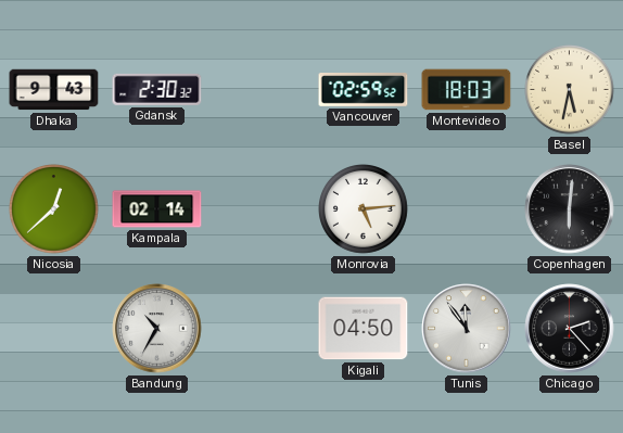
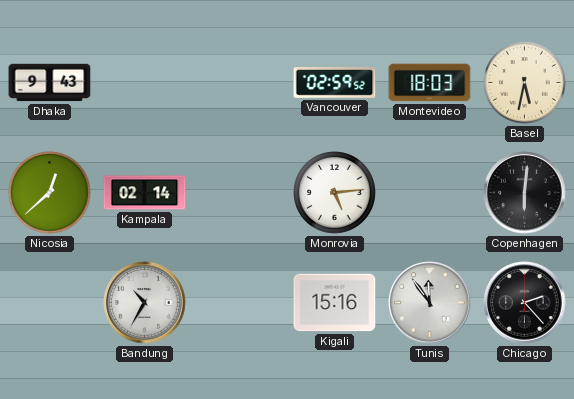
Gdansk: 2:30 -> none
Kigali: 04:50 -> 15:16
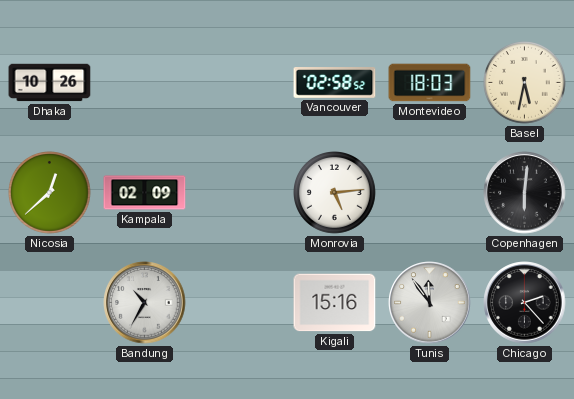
Dhaka: 9:43 -> 10:26
Vancouver: 02:59 -> 02:58
Kampala: 02:14 -> 02:09
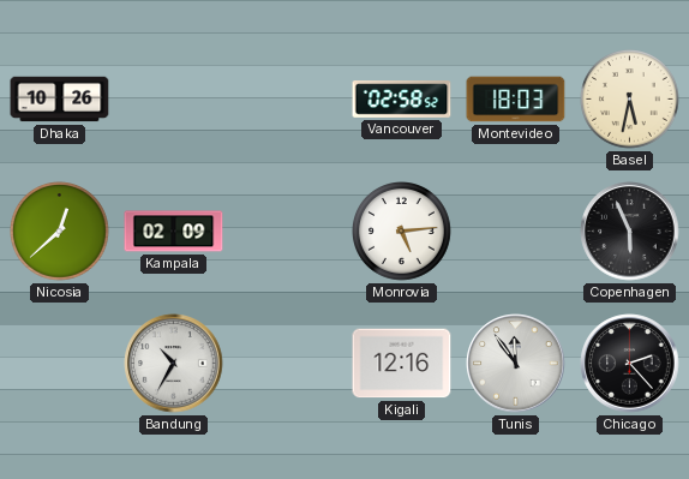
Copenhagen: 6:01 -> 5:56
Kigali: 15:16 -> 12:16
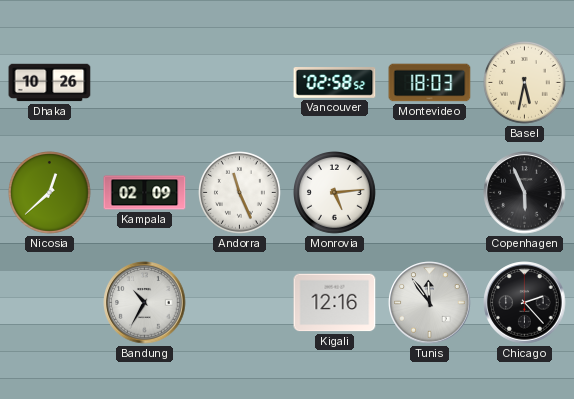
Andorra: none -> 11:26
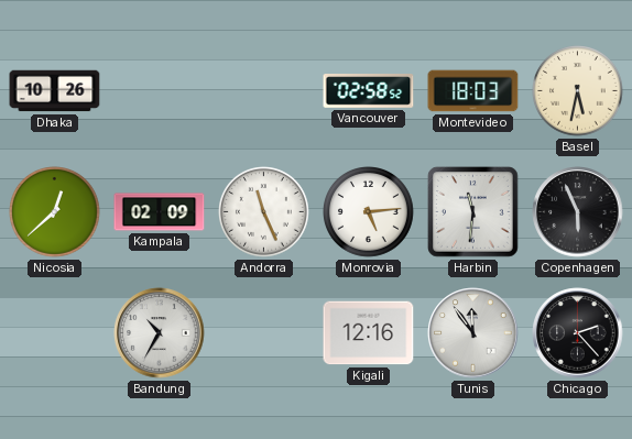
Harbin: none -> 11:31
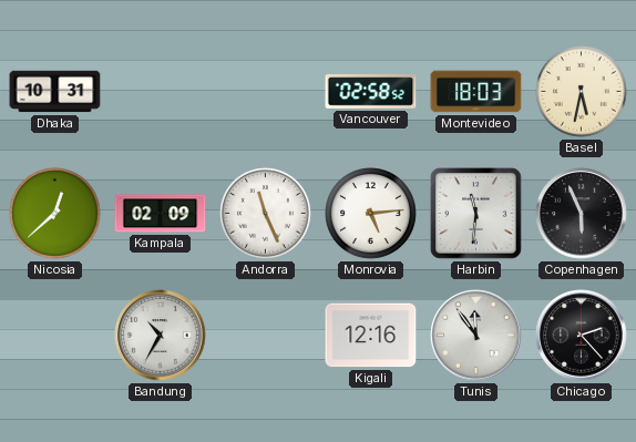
Dhaka: 10:26 -> 10:31
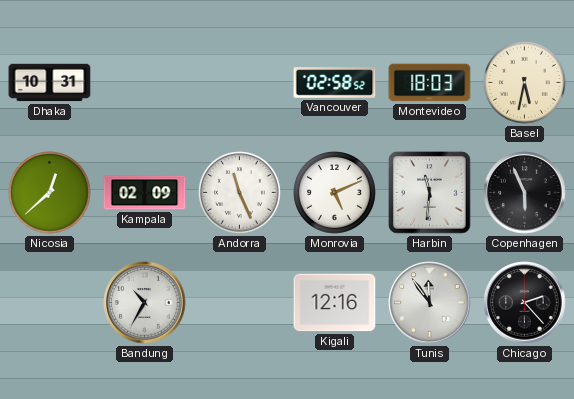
Monrovia: 5:14 -> 5:11
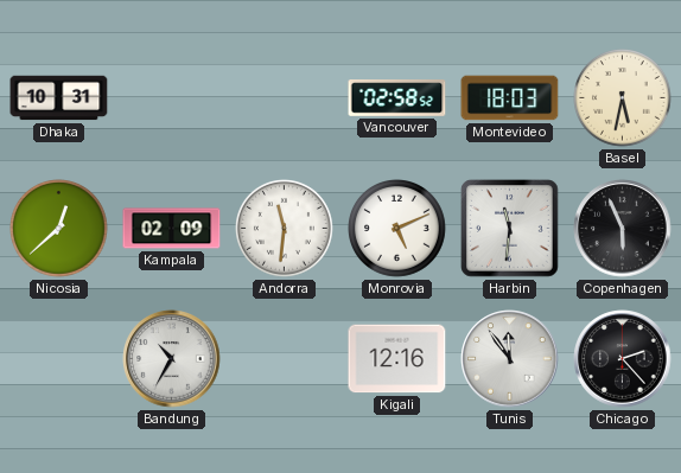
Andorra: 11:26 -> 11:31
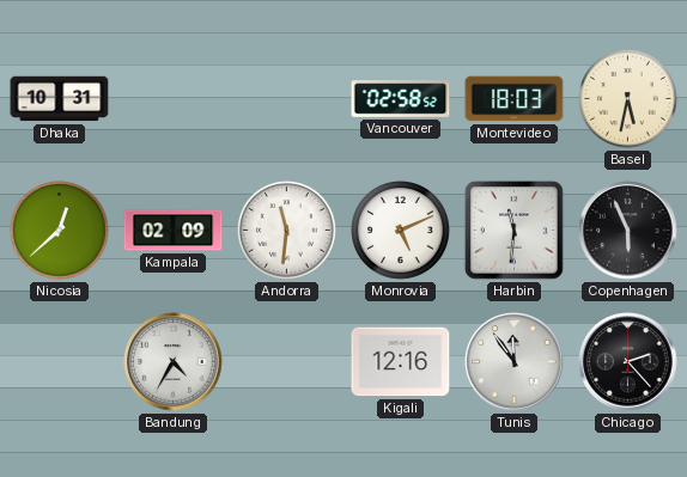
Bandung: 10:35 -> 4:35
